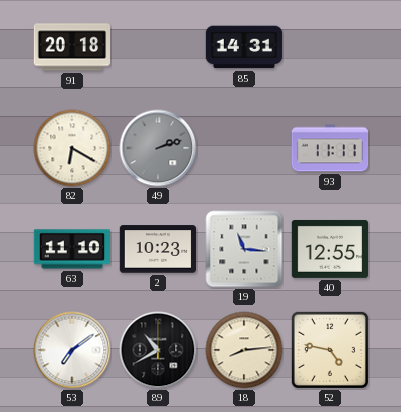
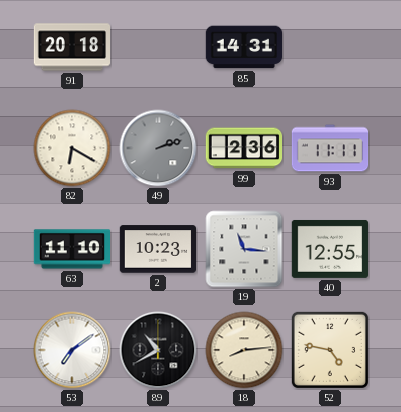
99: none -> 2:36
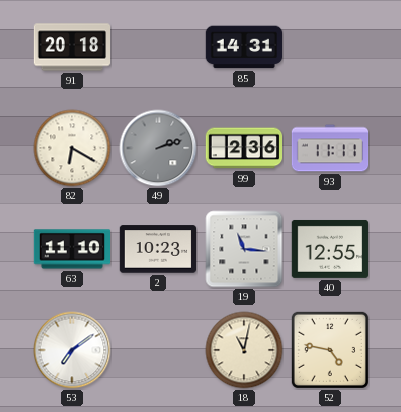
89: 10:40 -> none
18: 8:14 -> 11:02
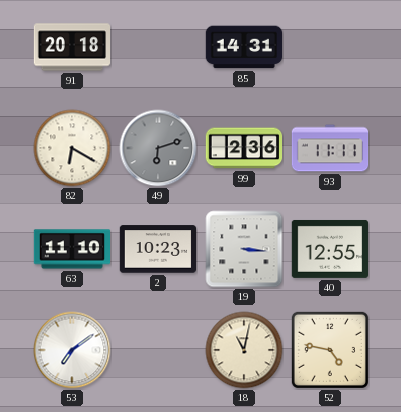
49: 2:12 -> 6:12
19: 11:16 -> 3:16
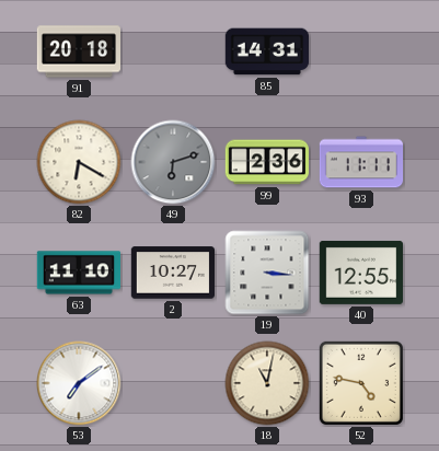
2: 10:23 -> 10:27
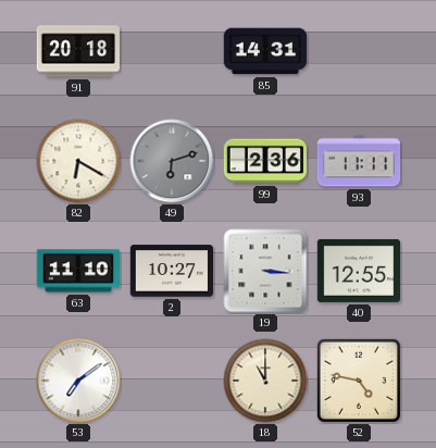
18: 11:02 -> 11:00
